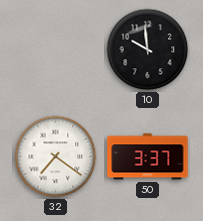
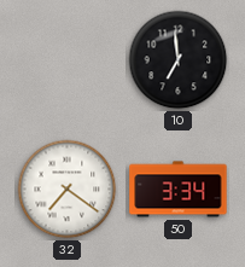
10: 9:59 -> 6:59
50: 3:37 -> 3:34
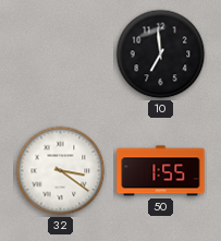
32: 7:21 -> 3:21
50: 3:34 -> 1:55
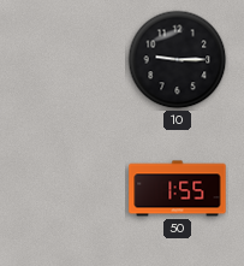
10: 6:59 -> 9:15
32: 3:21 -> none
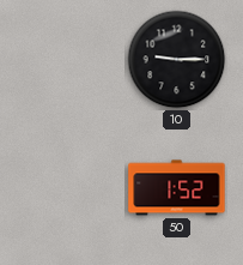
50: 1:55 -> 1:52
